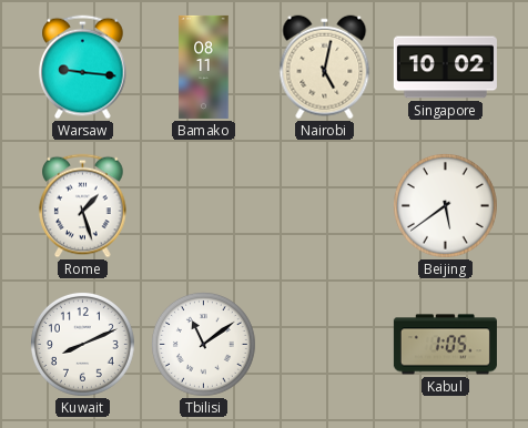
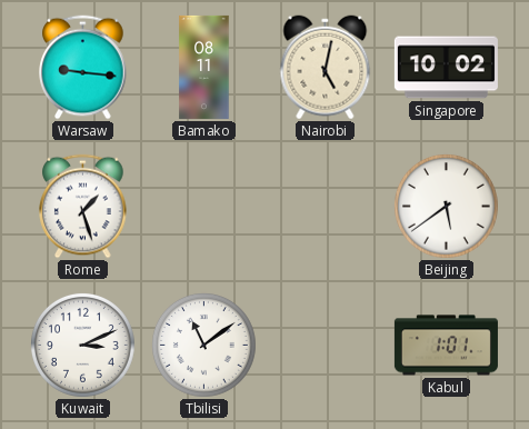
Kuwait: 8:11 -> 3:11
Kabul: 1:05 -> 1:01
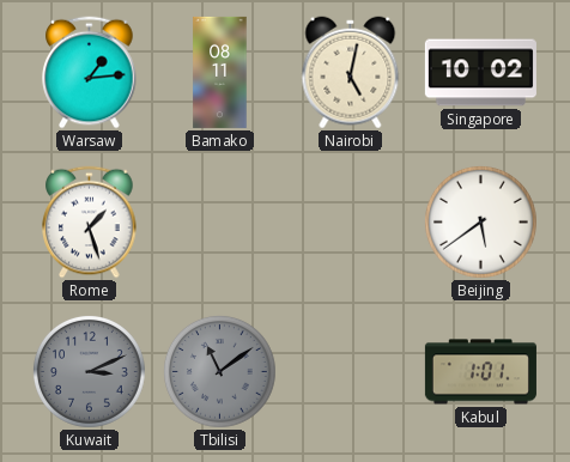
Warsaw: 9:16 -> 1:14
Kuwait dial: white -> grey
Tbilisi dial: white -> grey
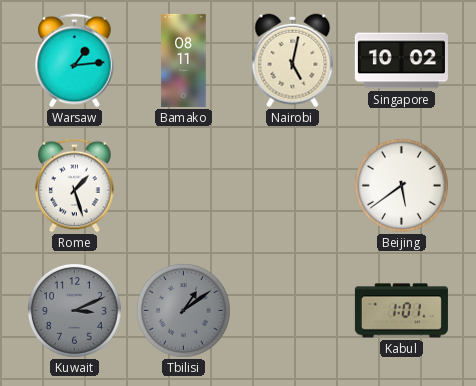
Tbilisi: 11:09 -> 1:09
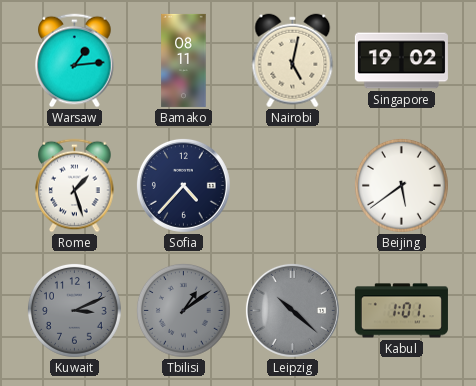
Singapore: 10:02 -> 19:02
Sofia: none -> 4:37
Leipzig: none -> 10:22
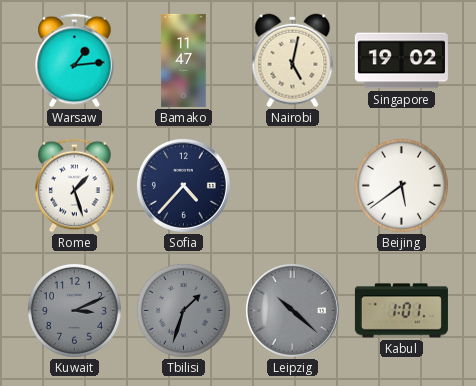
Bamako: 08:11 -> 11:47
Tbilisi: 1:09 -> 1:33
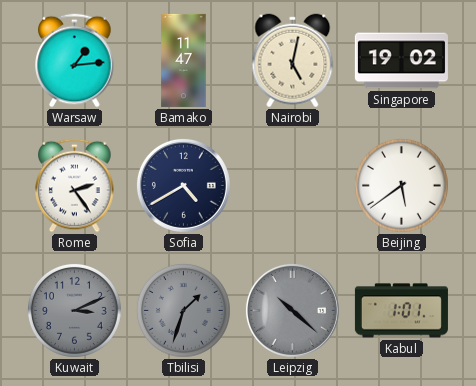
Rome: 1:27 -> 2:24
Sofia: 4:37 -> 4:40
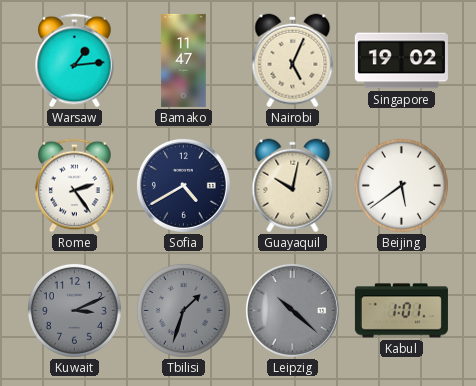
Nairobi: 5:02 -> 5:04
Guayaquil: none -> 10:02
